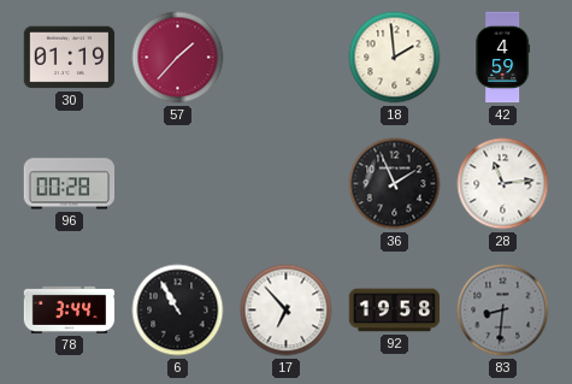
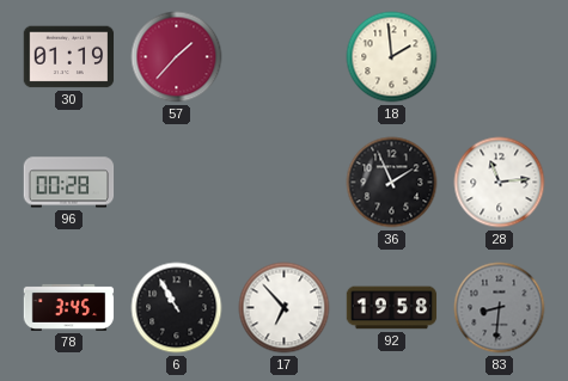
42: 4:59 -> none
78: 3:44 -> 3:45
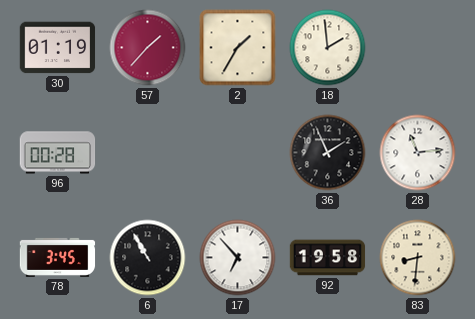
2: none -> 1:35
83 dial: grey -> cream
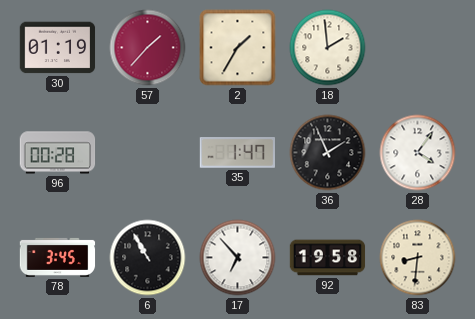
35: none -> 1:47
28: 11:14 -> 4:06
